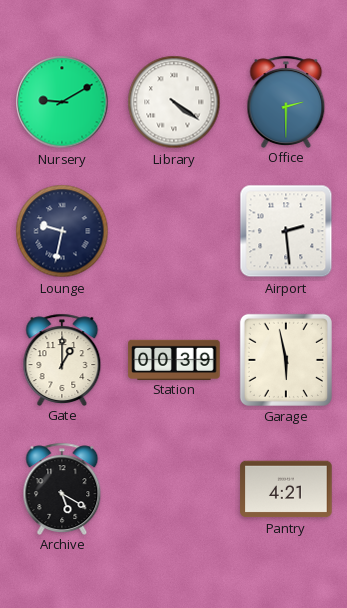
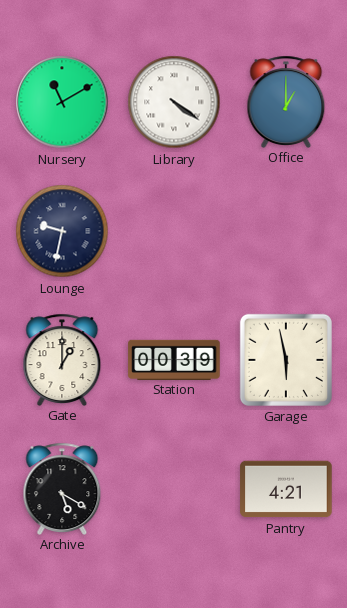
Nursery: 9:10 -> 11:10
Office: 2:30 -> 1:00
Airport: 2:29 -> none
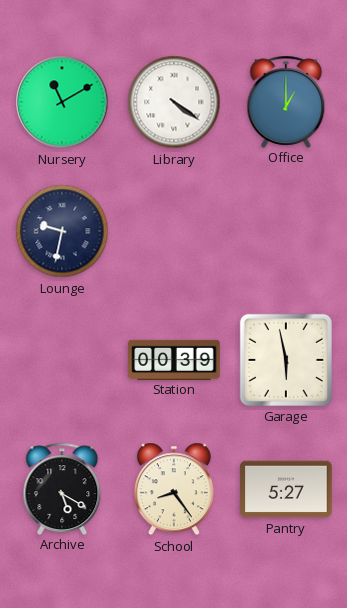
Gate: 1:00 -> none
School: none -> 8:24
Pantry: 4:21 -> 5:27
